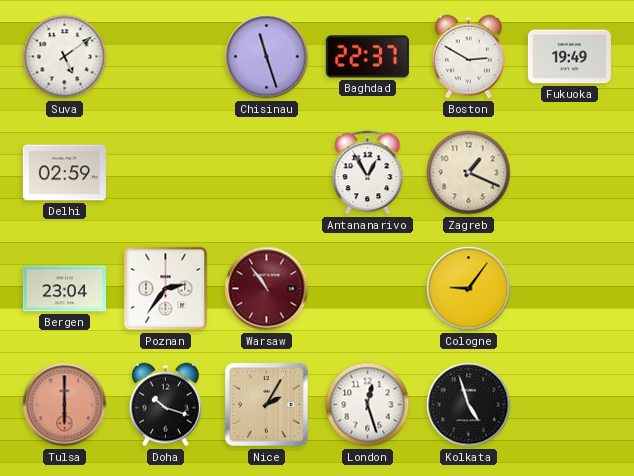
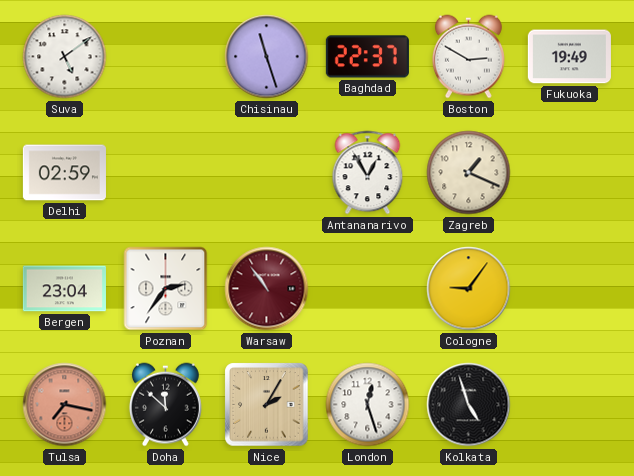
Tulsa: 6:00 -> 7:17
Doha: 10:18 -> 11:52
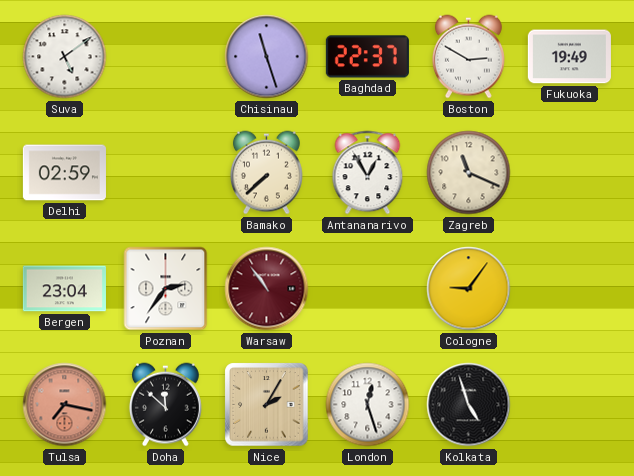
Bamako: none -> 7:38
Zagreb: 1:19 -> 11:19
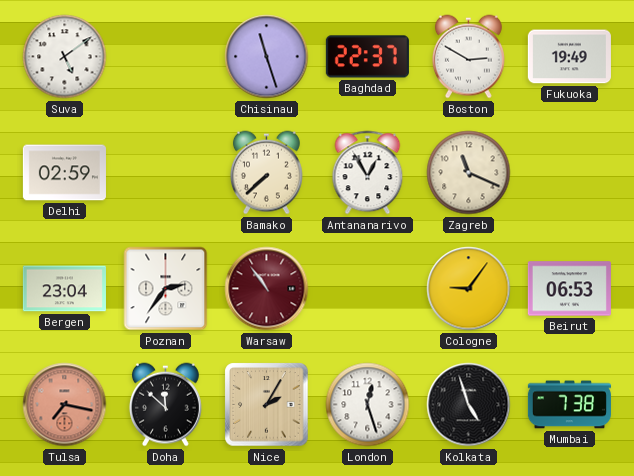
Beirut: none -> 06:53
Mumbai: none -> 7:38
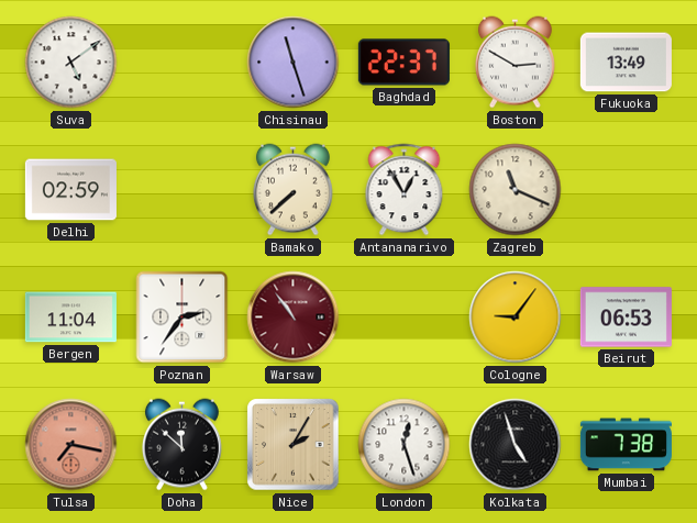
Fukuoka: 19:49 -> 13:49
Bergen: 23:04 -> 11:04
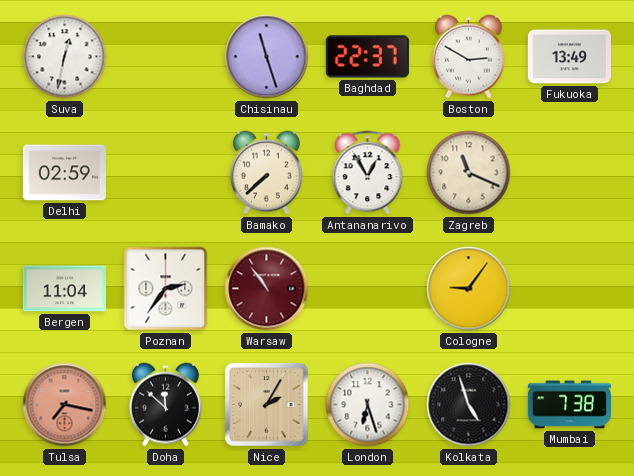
Suva: 5:09 -> 12:32
Beirut: 06:53 -> none
London: 12:27 -> 6:27
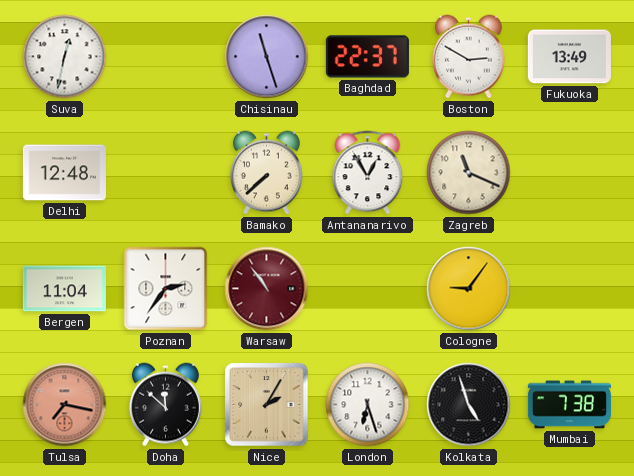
Delhi: 02:59 -> 12:48
